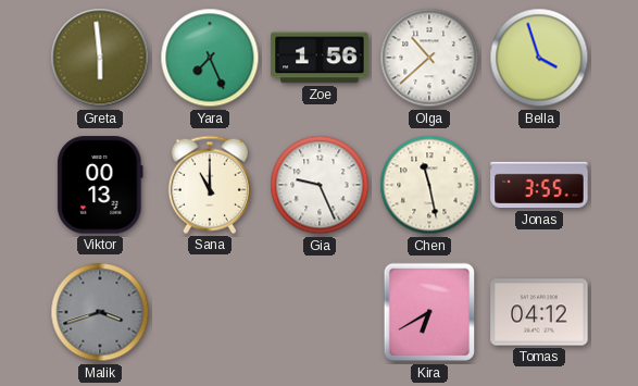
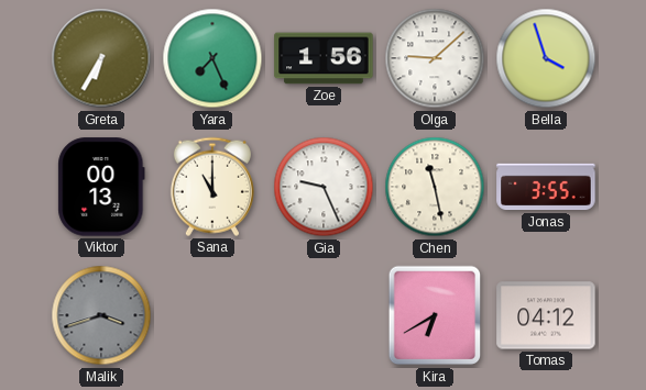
Greta: 5:59 -> 6:35
Olga: 10:38 -> 9:08
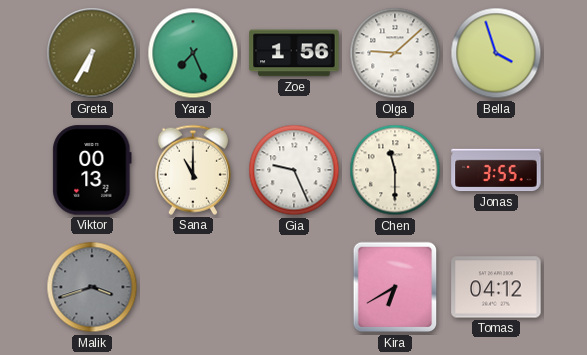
Chen: 11:28 -> 11:30
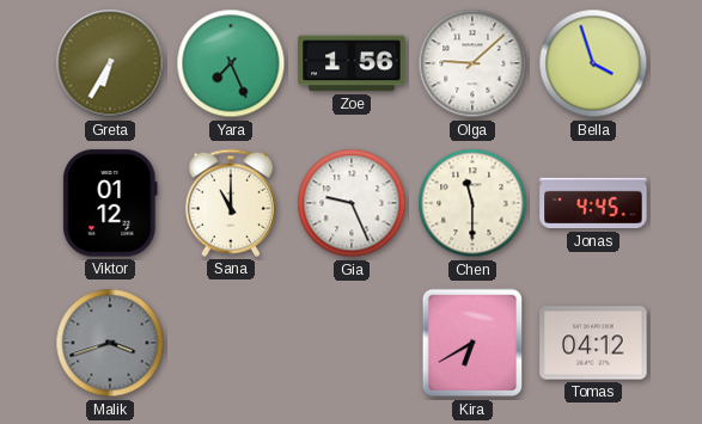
Viktor: 00:13 -> 01:12
Jonas: 3:55 -> 4:45
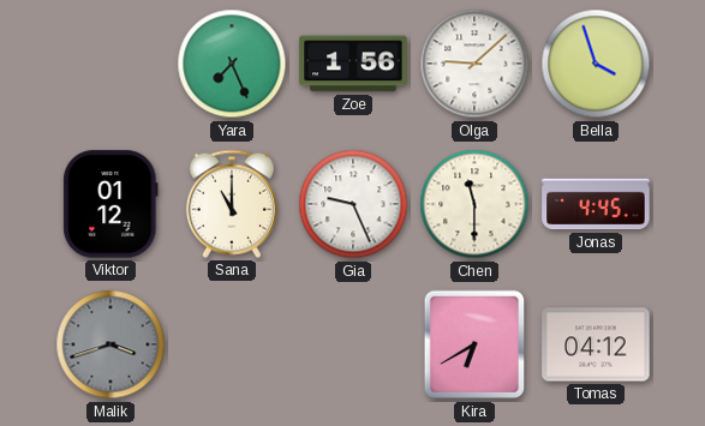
Greta: 6:35 -> none
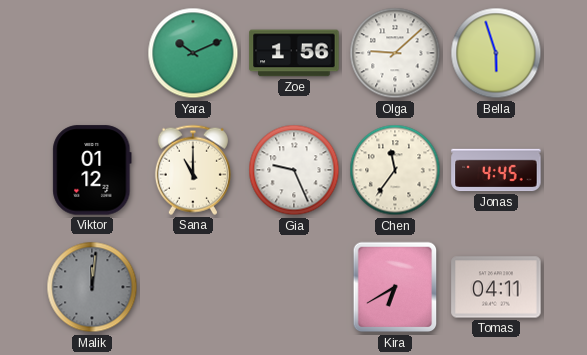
Yara: 7:26 -> 10:11
Bella: 3:57 -> 5:57
Chen: 11:30 -> 11:36
Malik: 3:42 -> 12:01
Tomas: 04:12 -> 04:11
